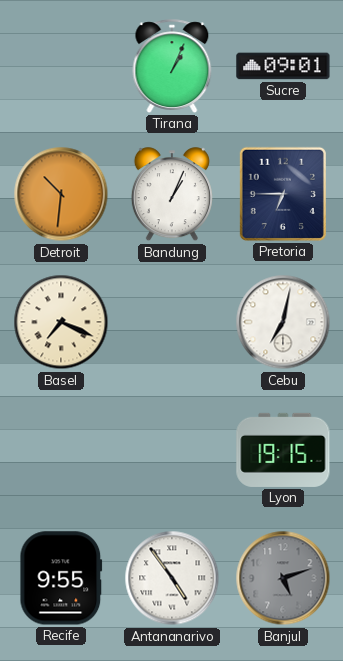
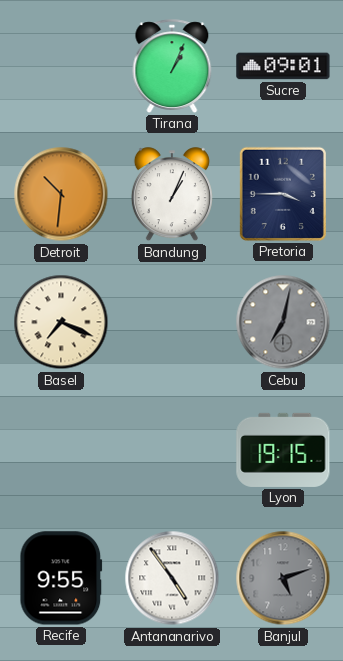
Pretoria: 6:45 -> 3:45
Cebu dial: white -> grey
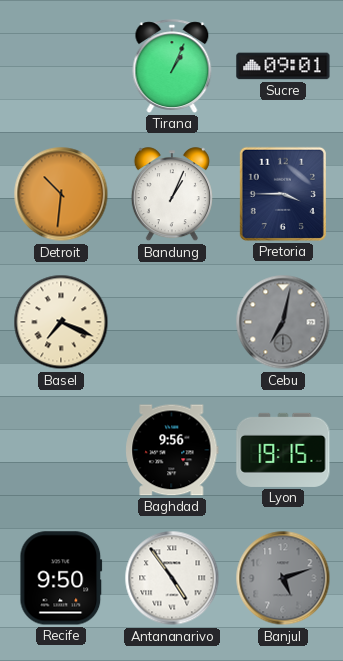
Baghdad: none -> 9:56
Recife: 9:55 -> 9:50
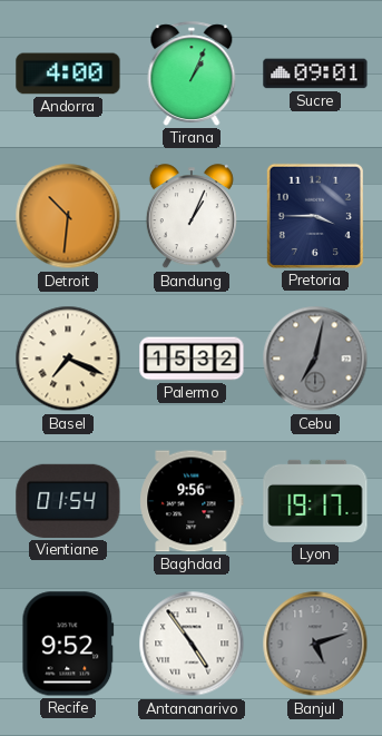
Andorra: none -> 4:00
Palermo: none -> 15:32
Vientiane: none -> 01:54
Lyon: 19:15 -> 19:17
Recife: 9:50 -> 9:52
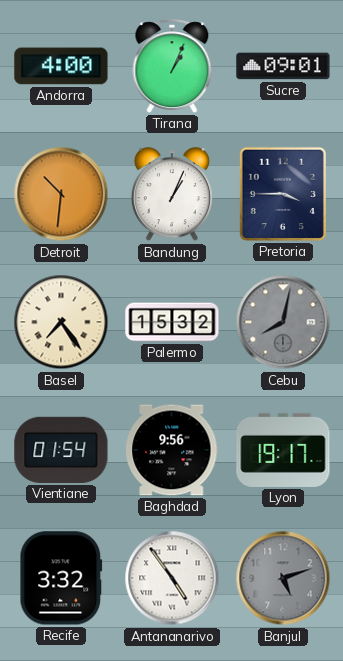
Basel: 7:19 -> 7:24
Cebu: 7:02 -> 8:02
Recife: 9:52 -> 3:32
